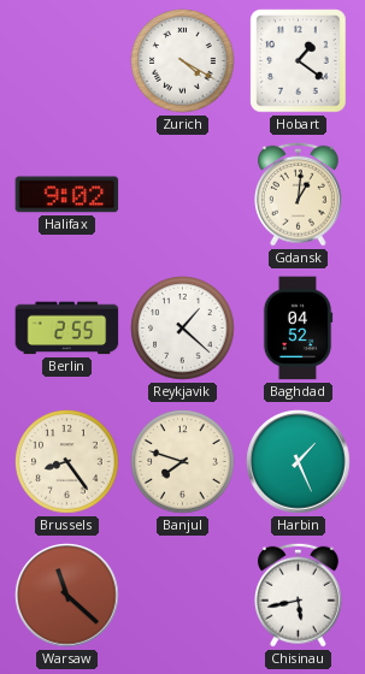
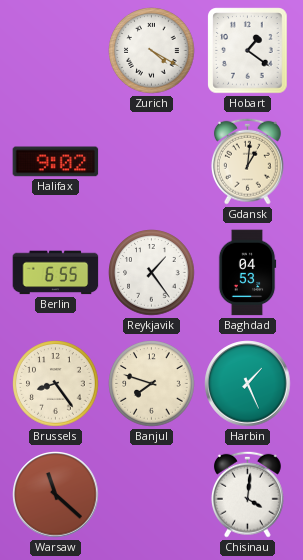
Berlin: 2:55 -> 6:55
Reykjavik: 1:22 -> 1:24
Baghdad: 04:52 -> 04:53
Chisinau: 5:43 -> 4:01
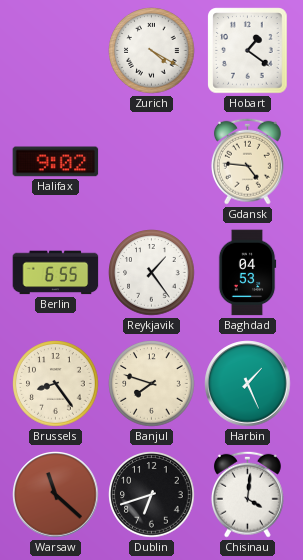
Gdansk: 1:01 -> 4:46
Dublin: none -> 6:42
